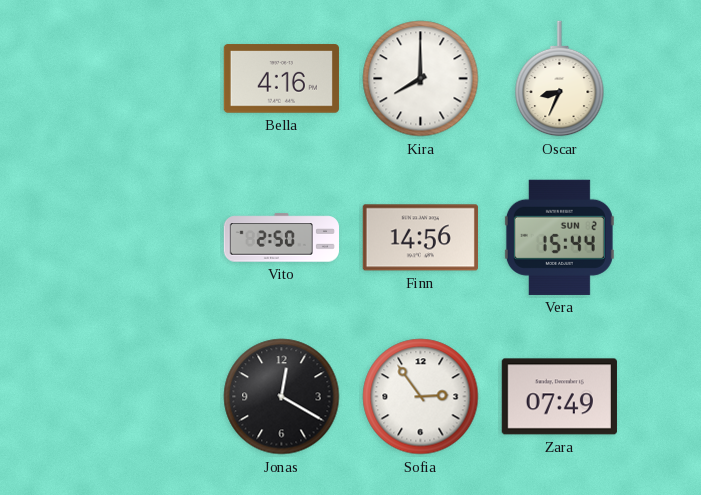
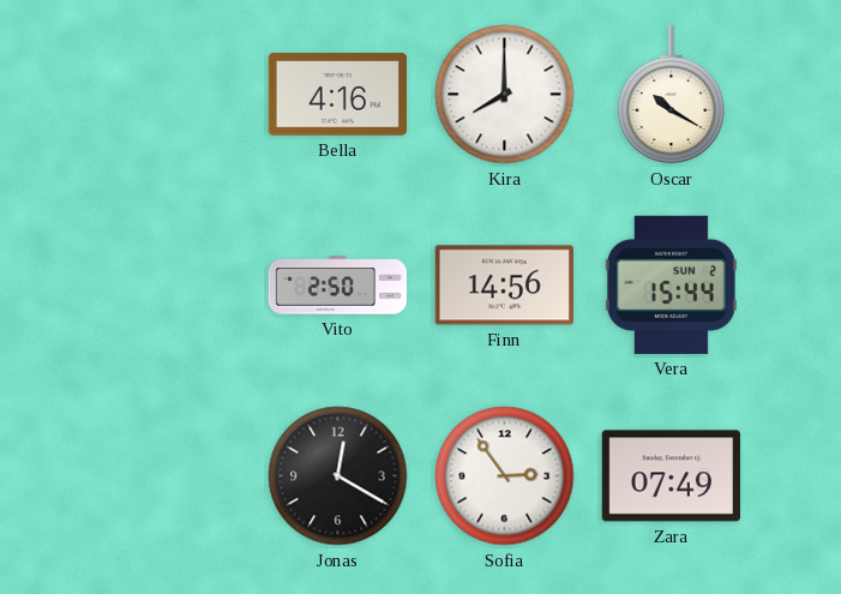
Oscar: 8:34 -> 10:20
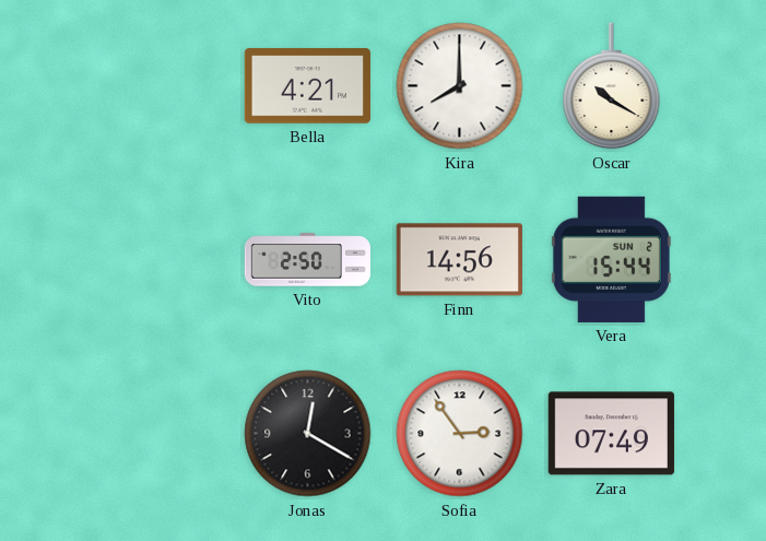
Bella: 4:16 -> 4:21
